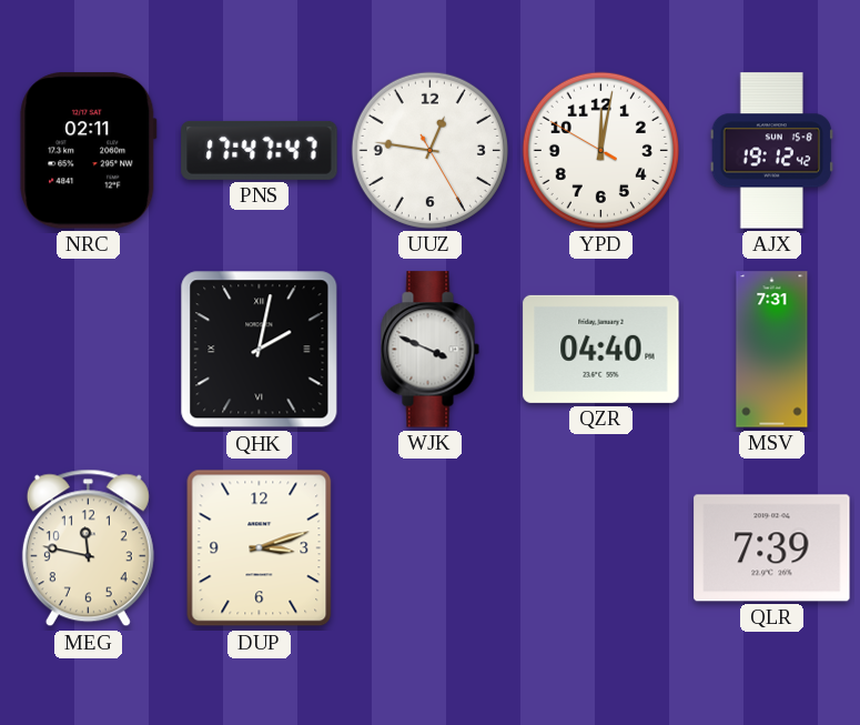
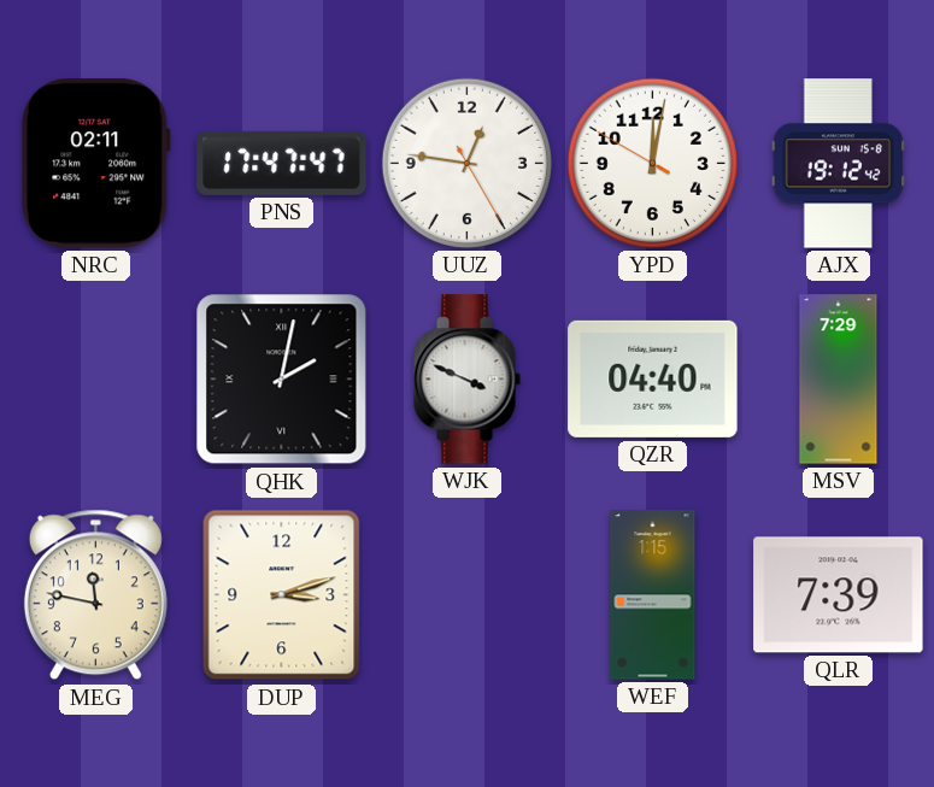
MSV: 7:31 -> 7:29
WEF: none -> 1:15
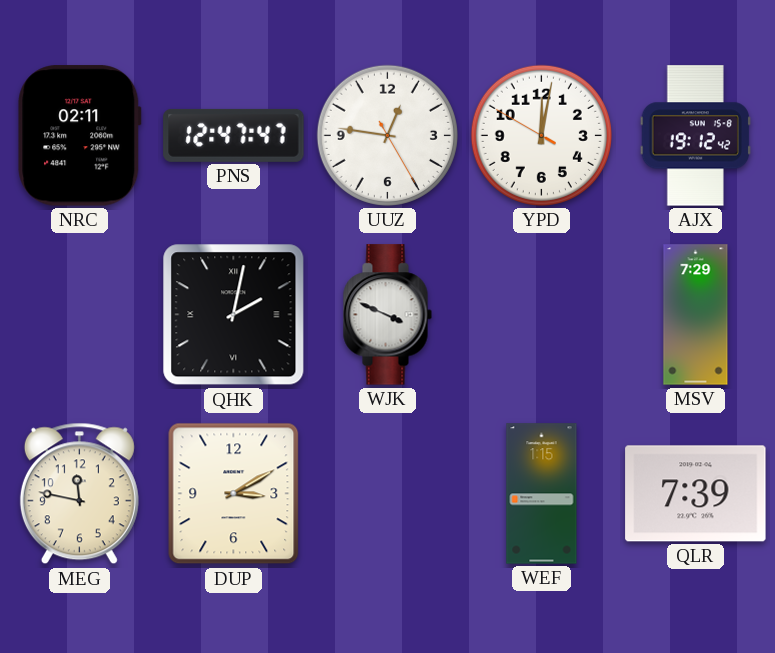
PNS: 17:47 -> 12:47
QZR: 04:40 -> none
DUP: 3:12 -> 3:10
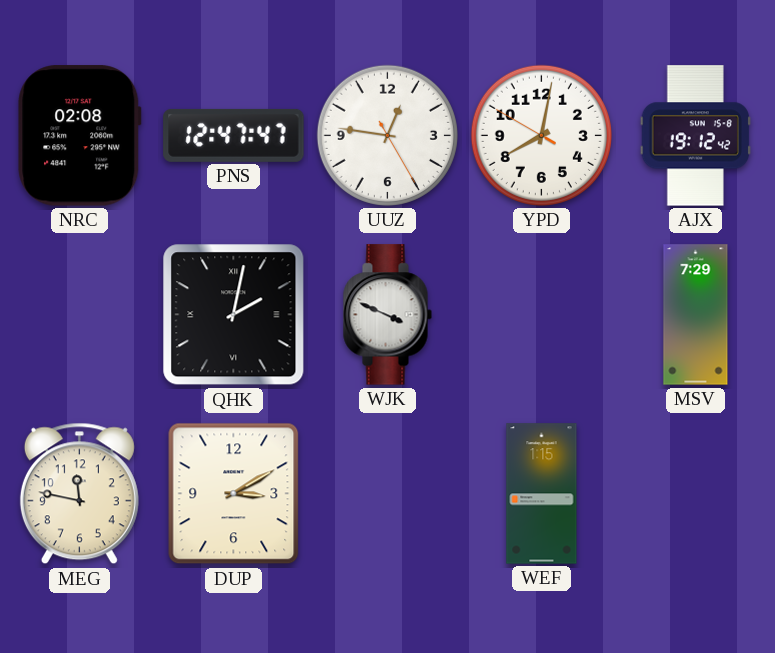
NRC: 02:11 -> 02:08
YPD: 12:01 -> 8:01
QLR: 7:39 -> none
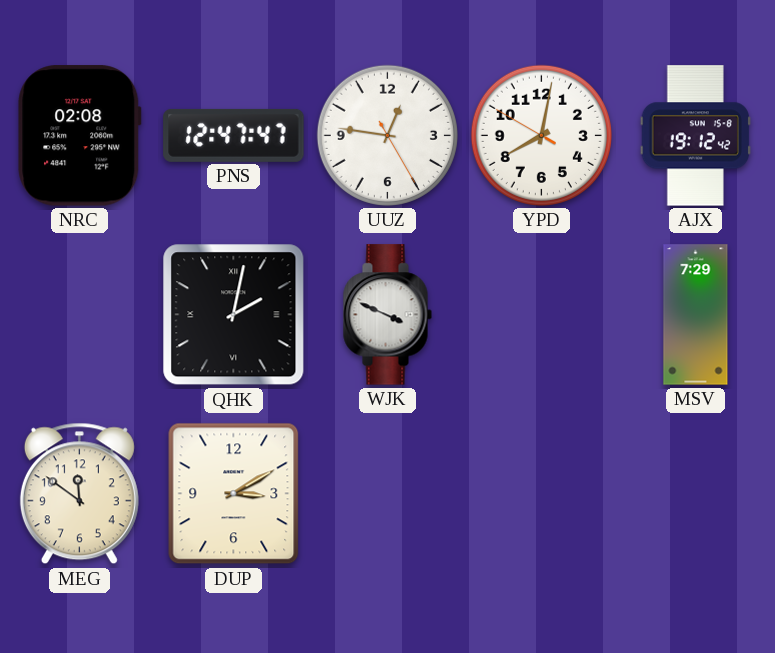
MEG: 11:47 -> 11:51
WEF: 1:15 -> none
